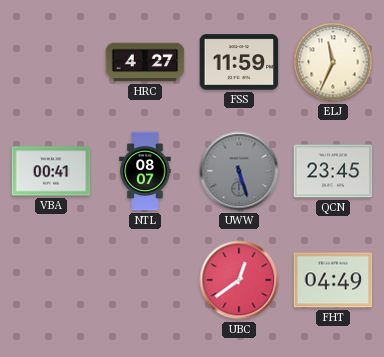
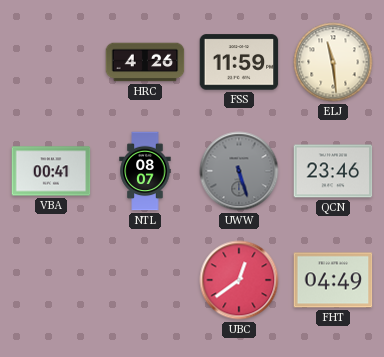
HRC: 4:27 -> 4:26
ELJ: 11:34 -> 11:29
QCN: 23:45 -> 23:46
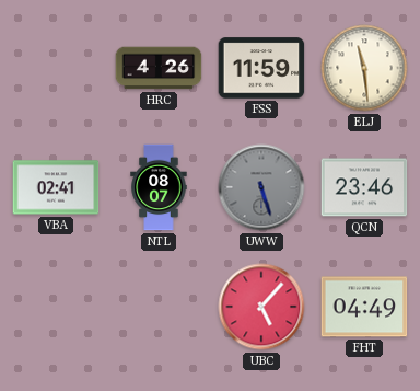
VBA: 00:41 -> 02:41
UBC: 12:39 -> 5:07
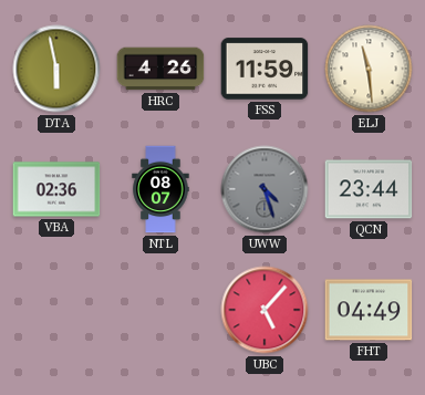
DTA: none -> 5:58
VBA: 02:41 -> 02:36
UWW: 5:27 -> 4:27
QCN: 23:46 -> 23:44
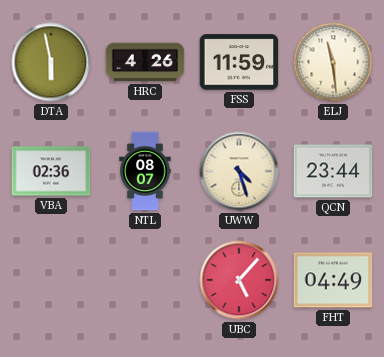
UWW dial: grey -> cream
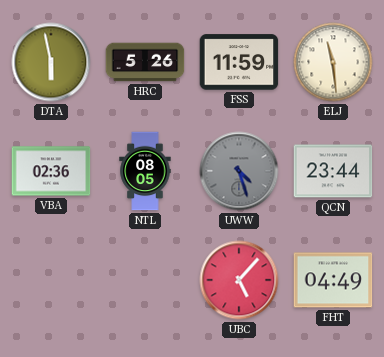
HRC: 4:26 -> 5:26
NTL: 08:07 -> 08:05
UWW dial: cream -> grey
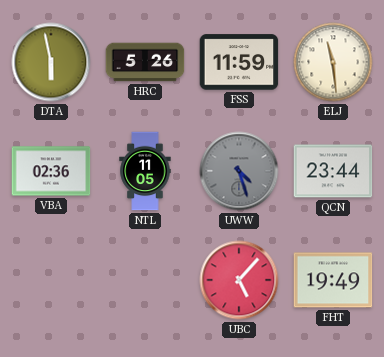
NTL: 08:05 -> 11:05
FHT: 04:49 -> 19:49
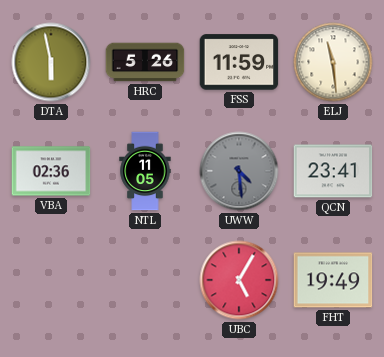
UWW: 4:27 -> 4:29
QCN: 23:44 -> 23:41
UBC: 5:07 -> 5:05
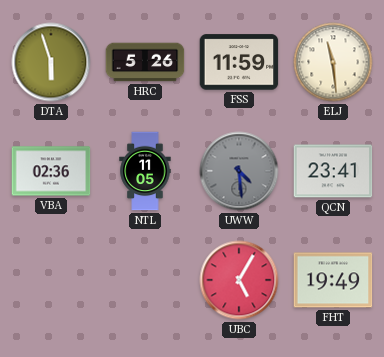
DTA: 5:58 -> 5:57
